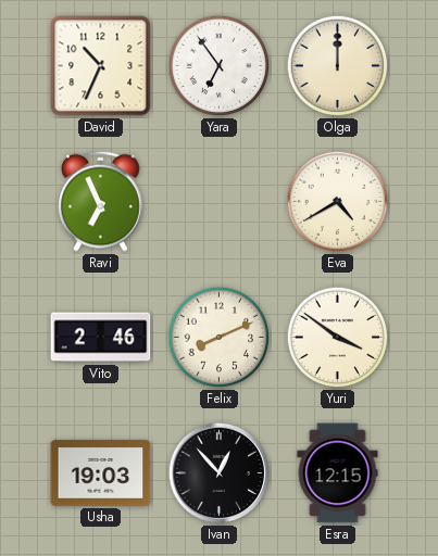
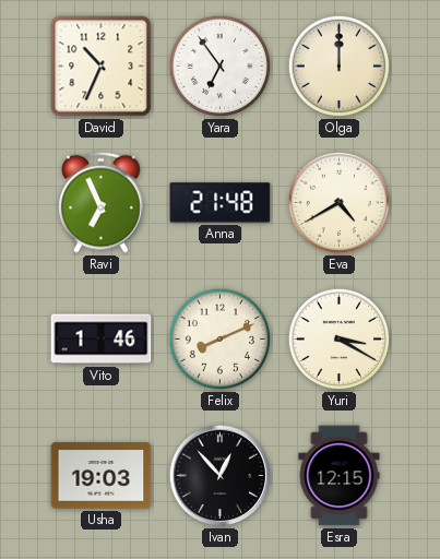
Anna: none -> 21:48
Vito: 2:46 -> 1:46
Yuri: 3:51 -> 3:20
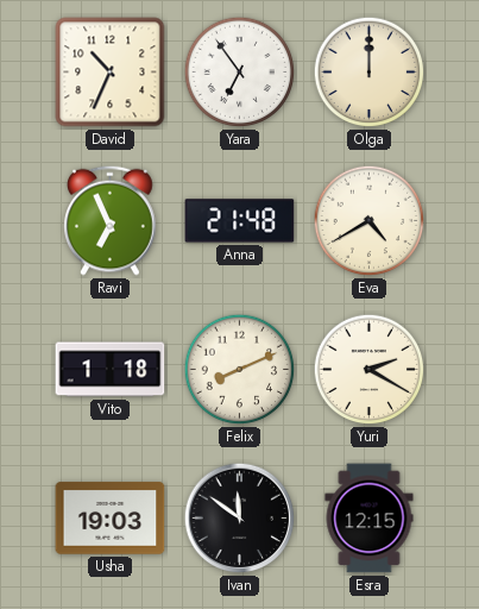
Vito: 1:46 -> 1:18
Yuri: 3:20 -> 2:20
Ivan: 12:53 -> 11:51
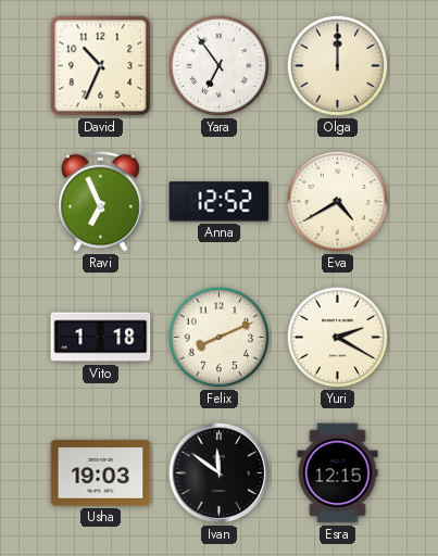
Anna: 21:48 -> 12:52
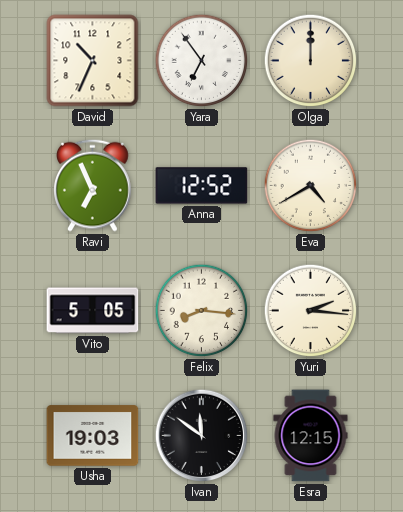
Vito: 1:18 -> 5:05
Felix: 8:11 -> 8:16
Yuri: 2:20 -> 2:16
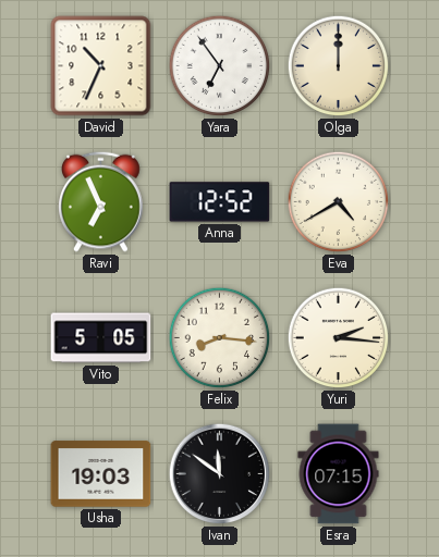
Esra: 12:15 -> 07:15
